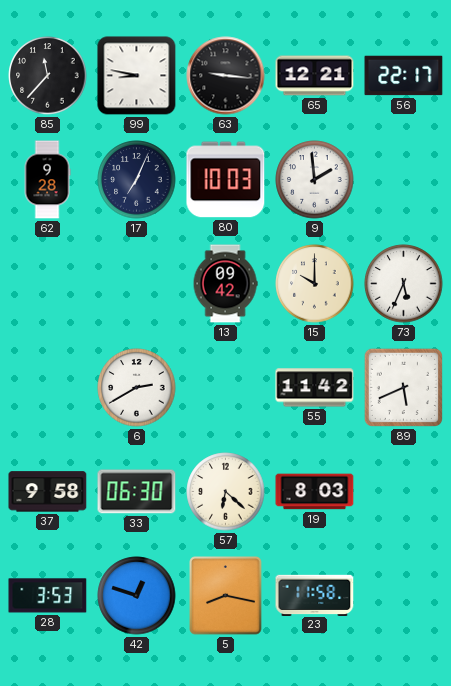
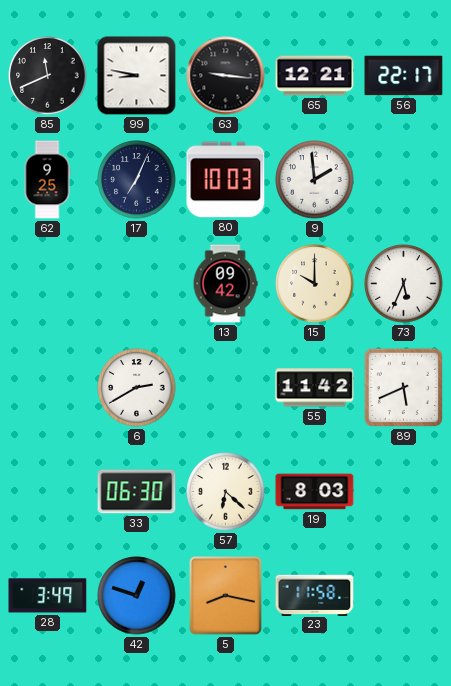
85: 11:37 -> 11:41
62: 9:28 -> 9:25
37: 9:58 -> none
28: 3:53 -> 3:49
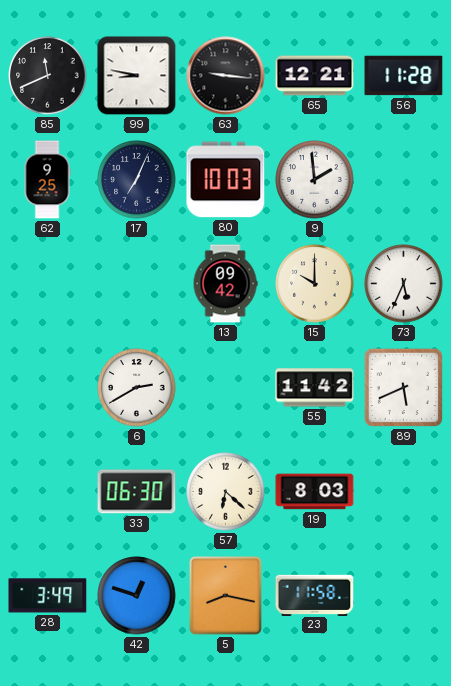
56: 22:17 -> 11:28
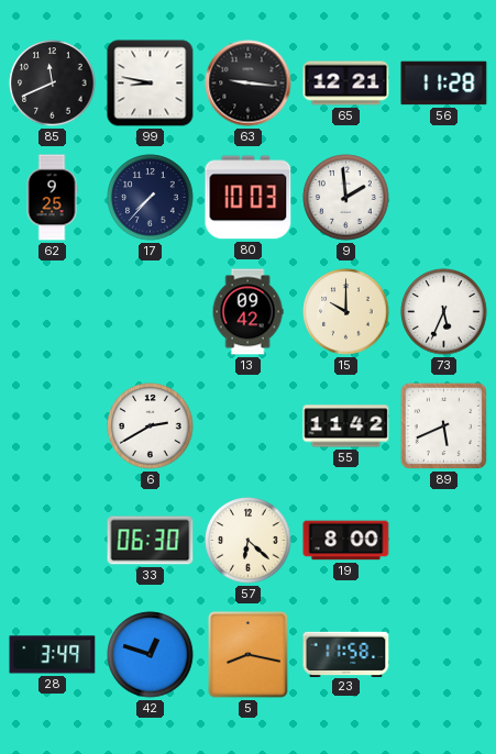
17: 7:04 -> 7:37
19: 8:03 -> 8:00
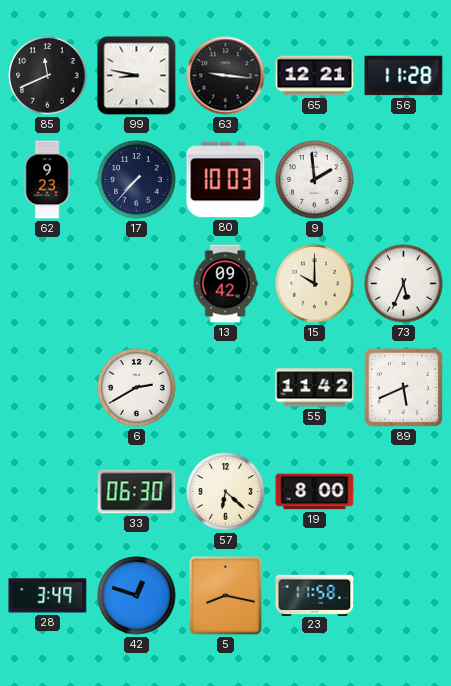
62: 9:25 -> 9:23
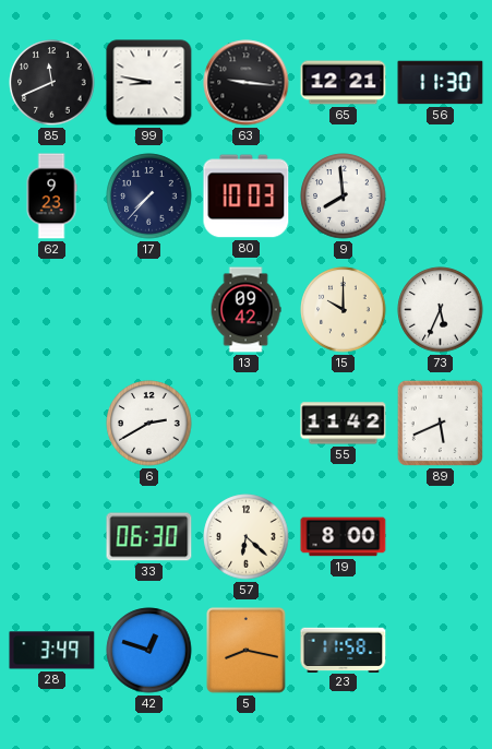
56: 11:28 -> 11:30
9: 1:59 -> 7:59
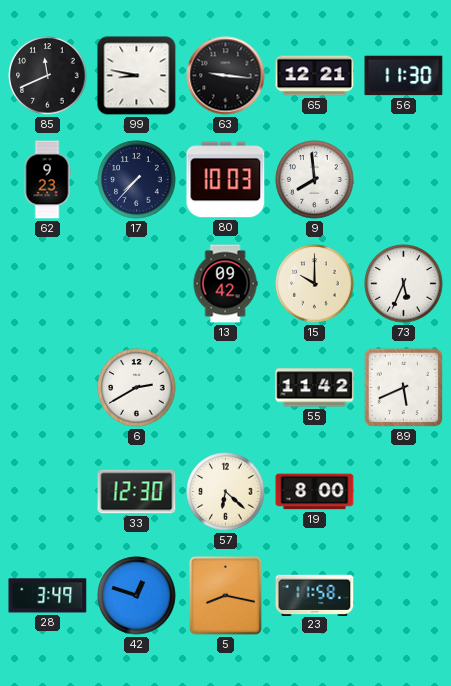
33: 06:30 -> 12:30
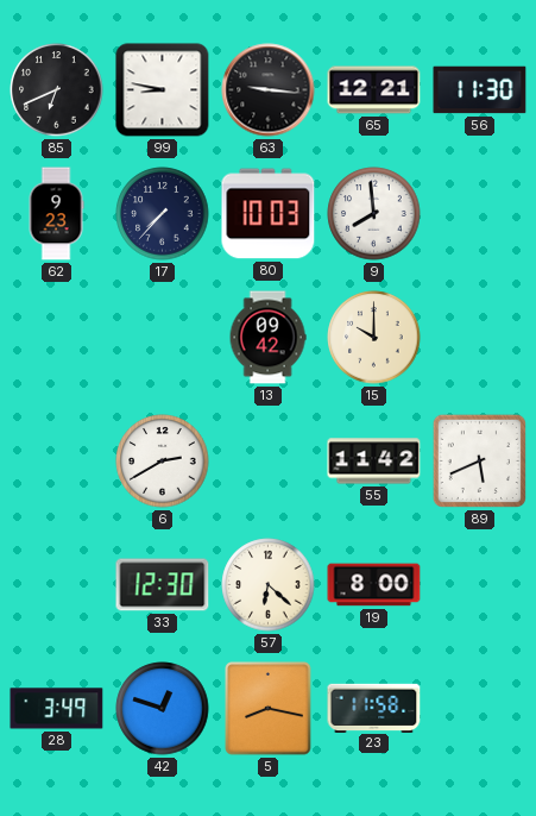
85: 11:41 -> 6:41
73: 5:34 -> none
